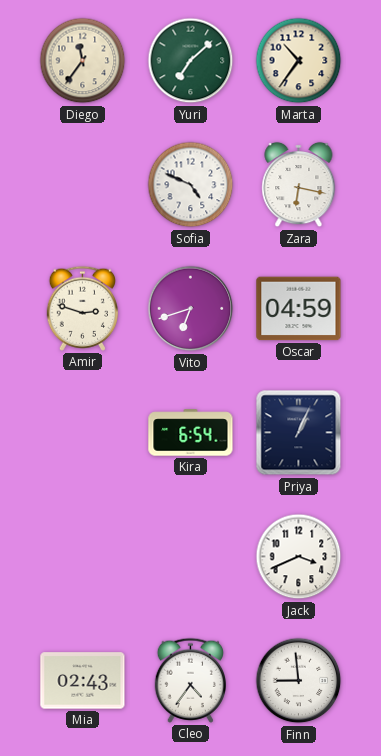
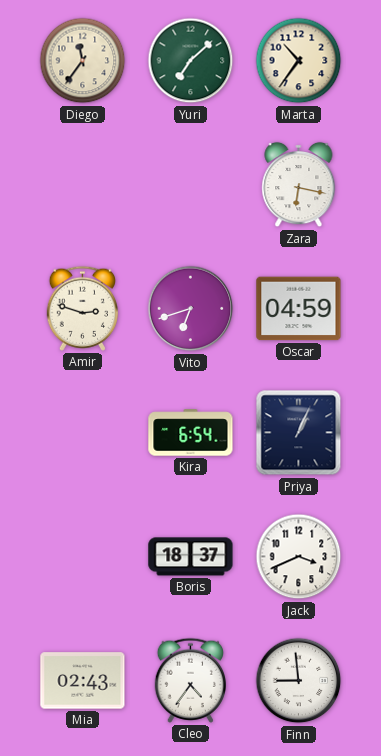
Sofia: 4:49 -> none
Boris: none -> 18:37
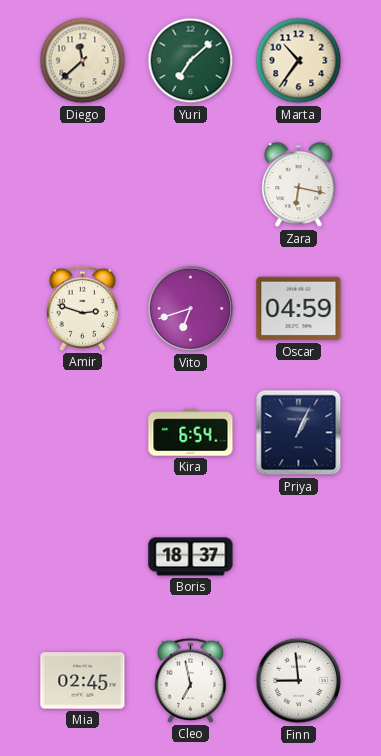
Diego: 11:36 -> 11:38
Jack: 3:41 -> none
Mia: 02:43 -> 02:45
Cleo: 4:36 -> 6:58
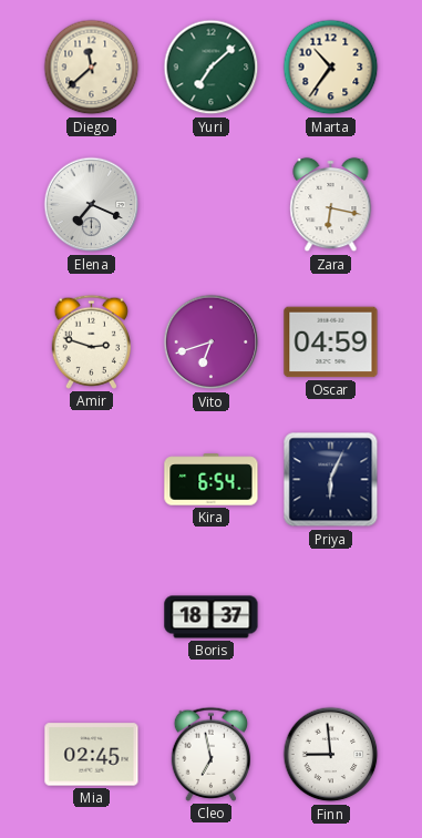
Elena: none -> 7:19
Priya: 1:04 -> 6:04
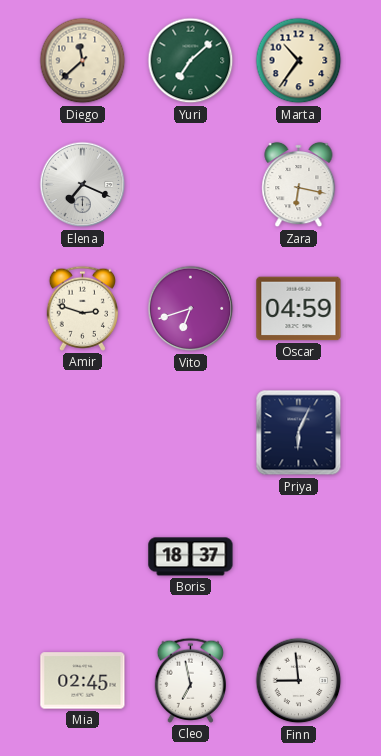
Kira: 6:54 -> none
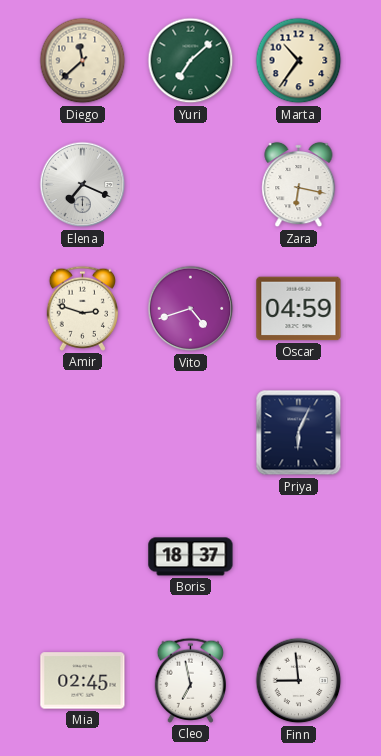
Vito: 6:42 -> 4:42
